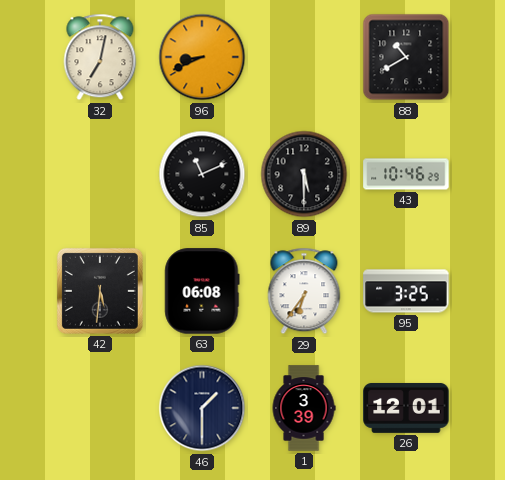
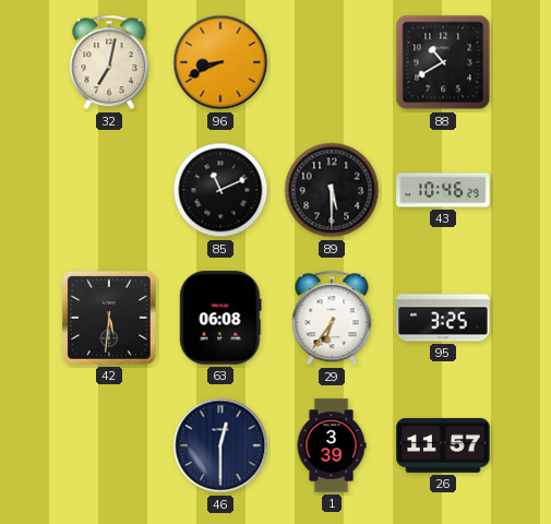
46: 1:30 -> 12:30
26: 12:01 -> 11:57
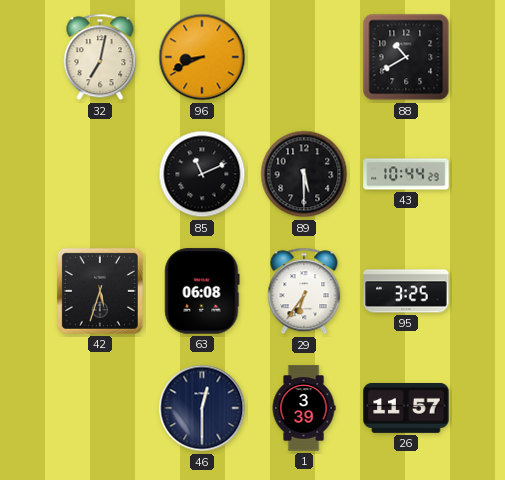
43: 10:46 -> 10:44
42: 5:31 -> 5:33
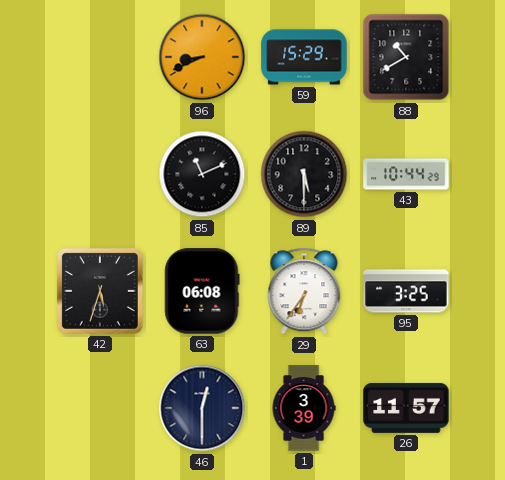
32: 7:02 -> none
59: none -> 15:29
